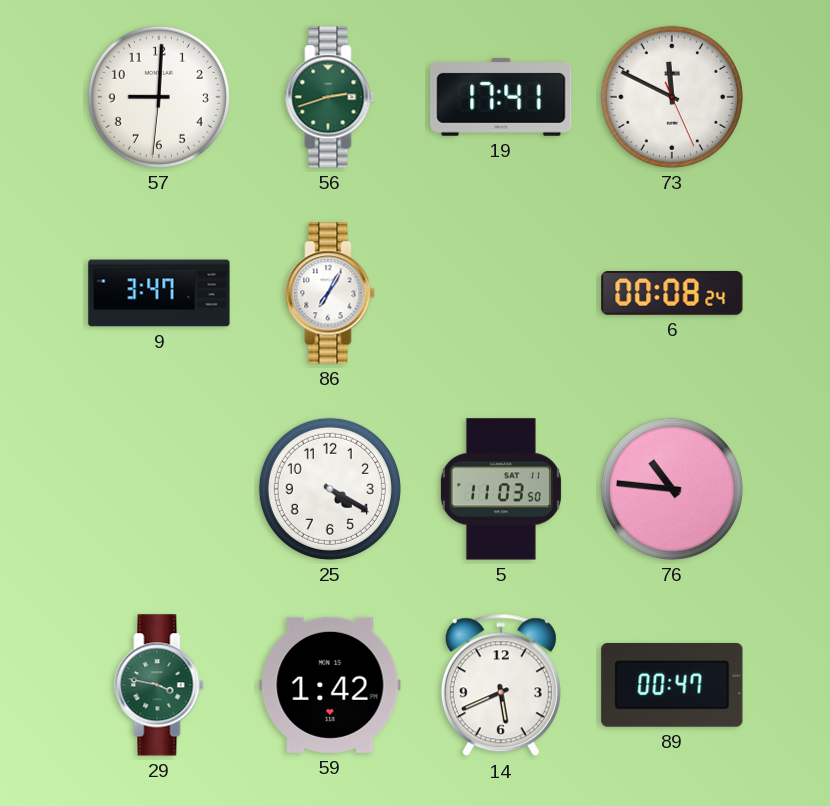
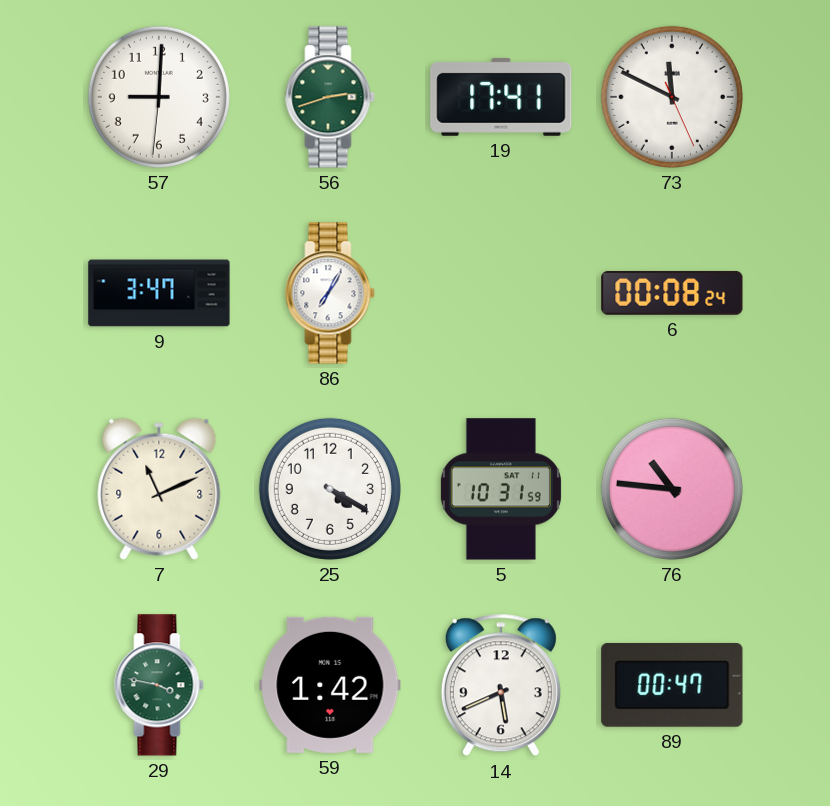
7: none -> 11:11
5: 11:03 -> 10:31
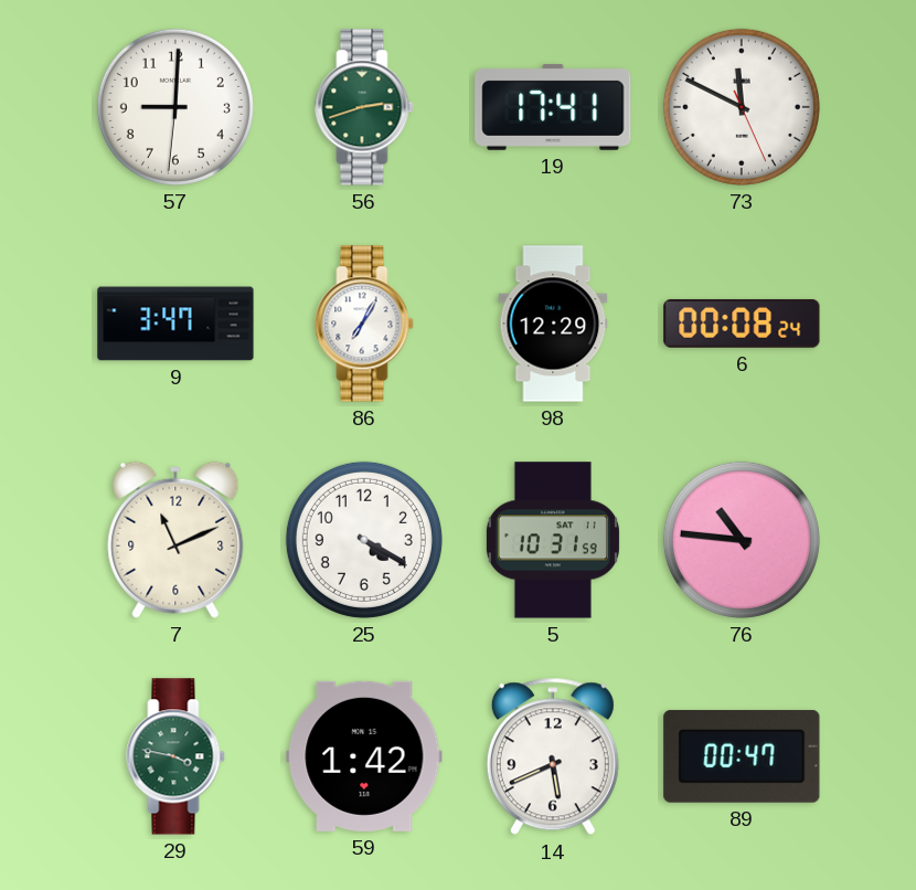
98: none -> 12:29
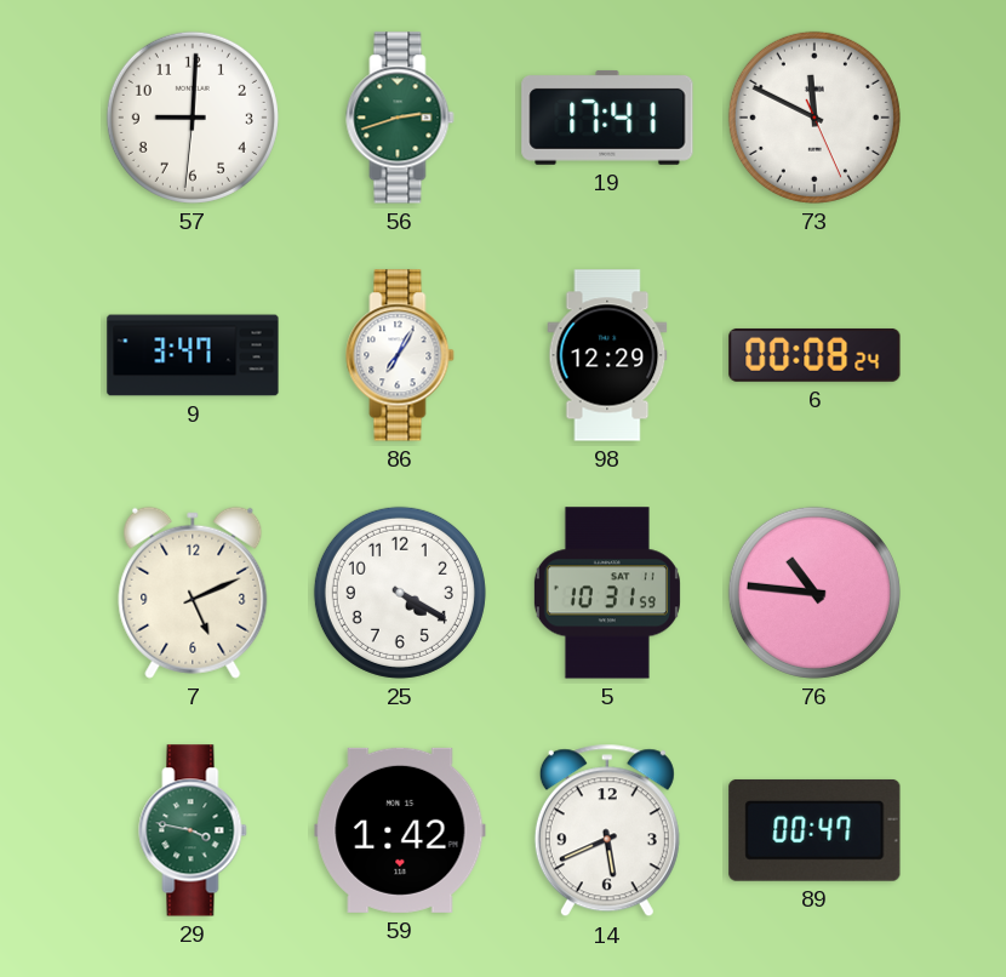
7: 11:11 -> 5:11
